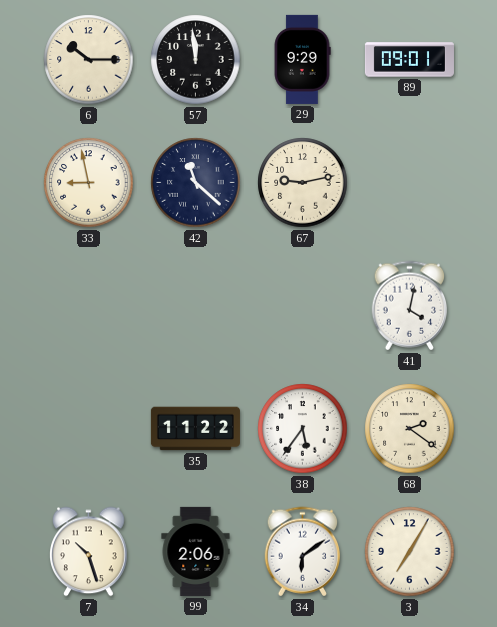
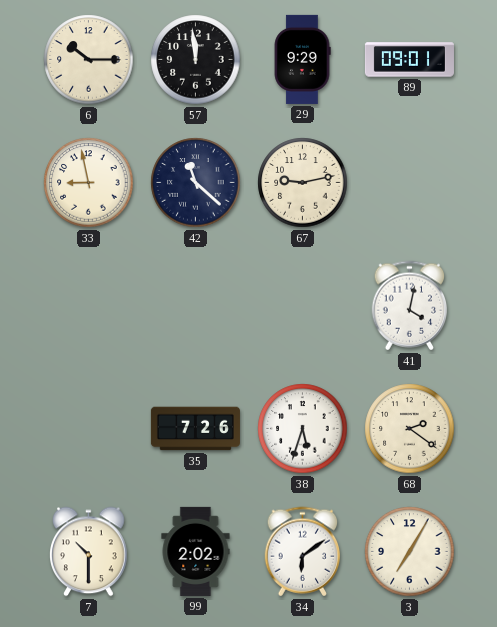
35: 11:22 -> 7:26
38: 5:36 -> 5:33
7: 10:27 -> 10:30
99: 2:06 -> 2:02
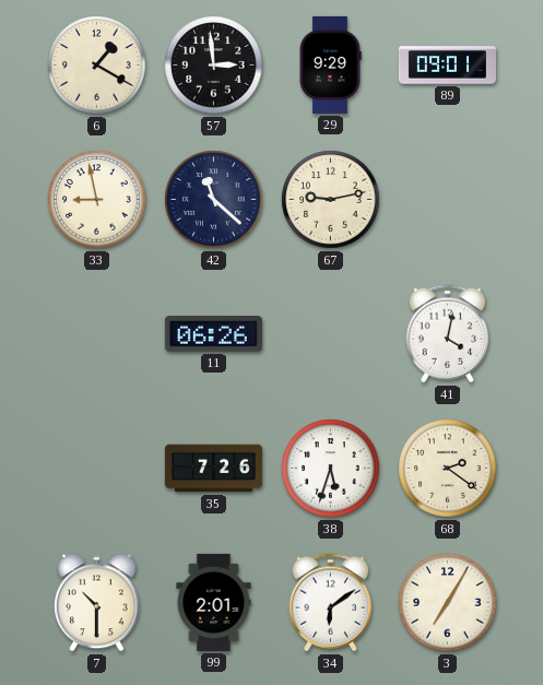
6: 10:15 -> 1:20
57: 11:59 -> 2:59
11: none -> 06:26
99: 2:02 -> 2:01
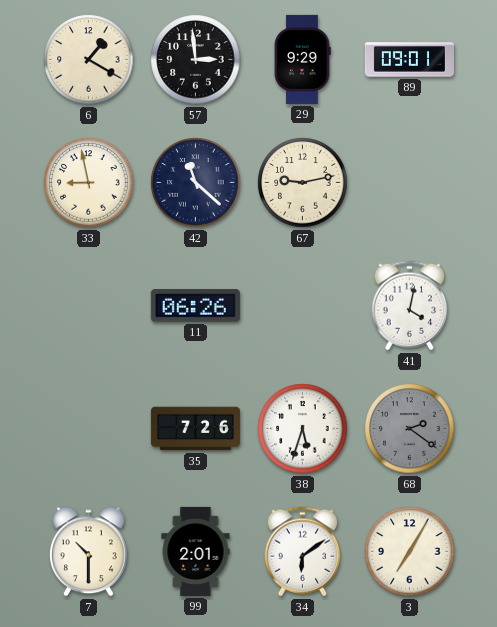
68 dial: cream -> grey
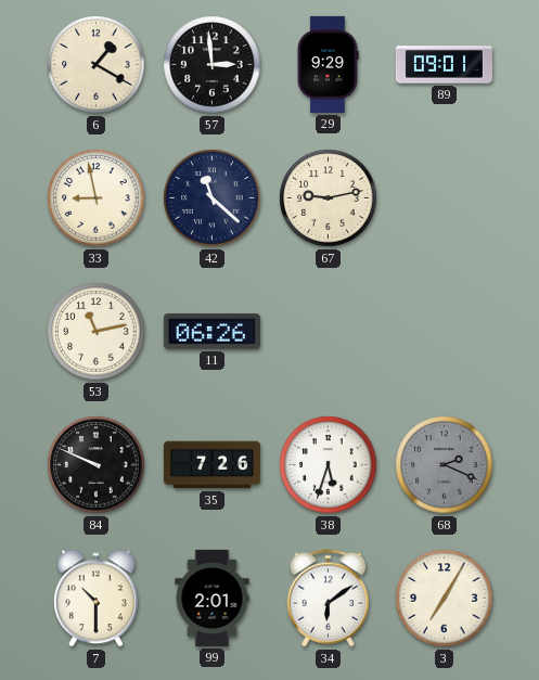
53: none -> 11:13
41: 4:02 -> none
84: none -> 9:49
68: 2:21 -> 2:19
